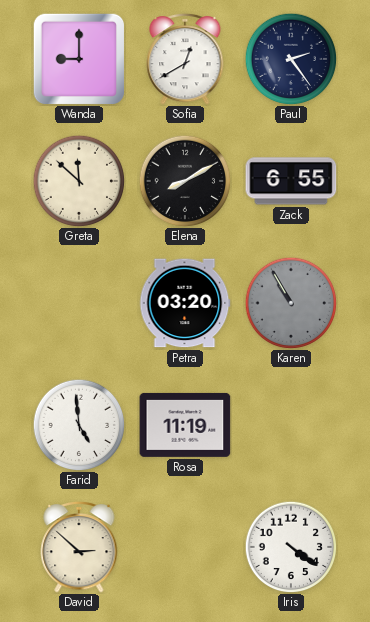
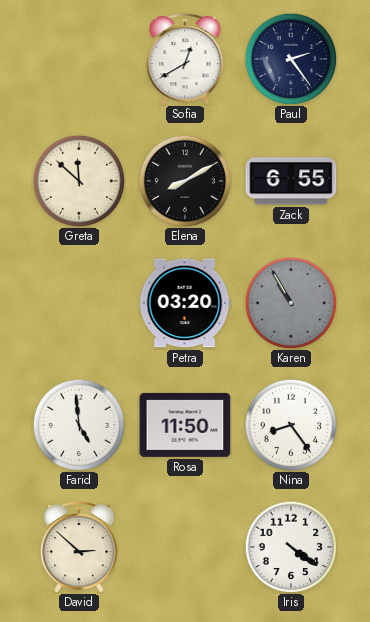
Wanda: 9:00 -> none
Rosa: 11:19 -> 11:50
Nina: none -> 8:24
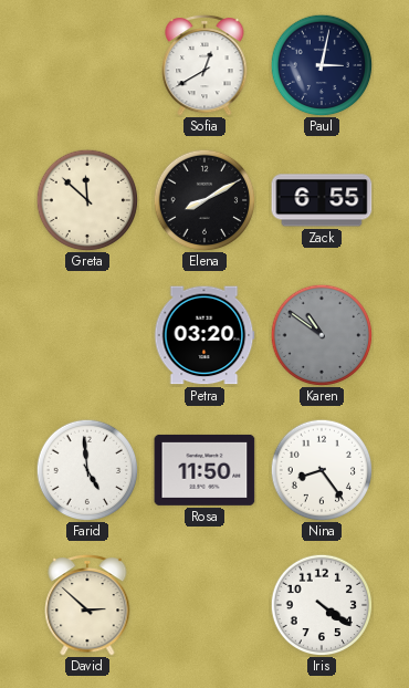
Paul: 2:24 -> 3:02
Karen: 10:55 -> 10:51
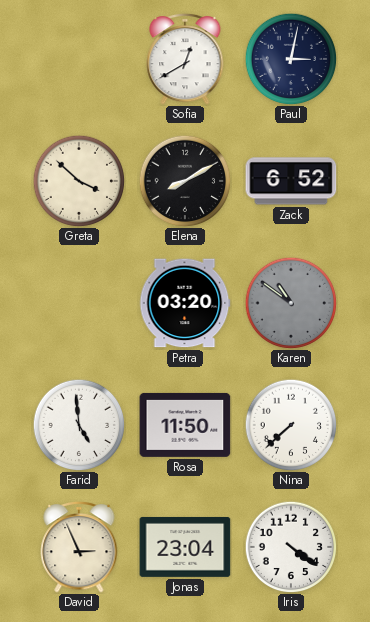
Greta: 11:52 -> 3:52
Zack: 6:55 -> 6:52
Nina: 8:24 -> 7:38
David: 2:52 -> 2:56
Jonas: none -> 23:04
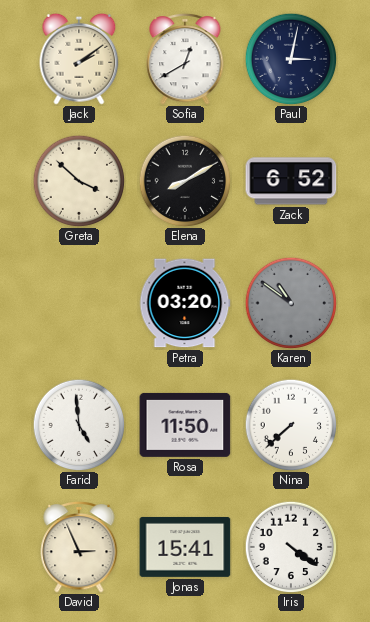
Jack: none -> 2:09
Jonas: 23:04 -> 15:41
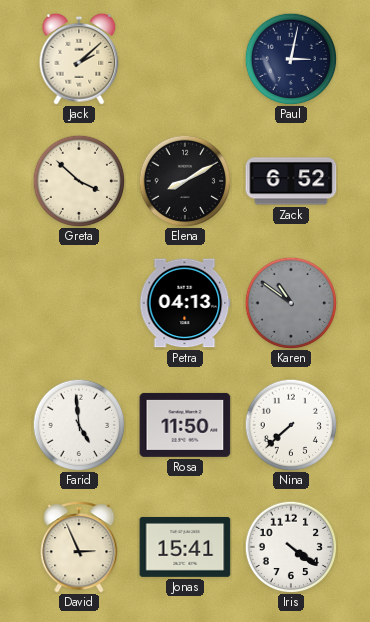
Jack: 2:09 -> 2:08
Sofia: 12:40 -> none
Petra: 03:20 -> 04:13
